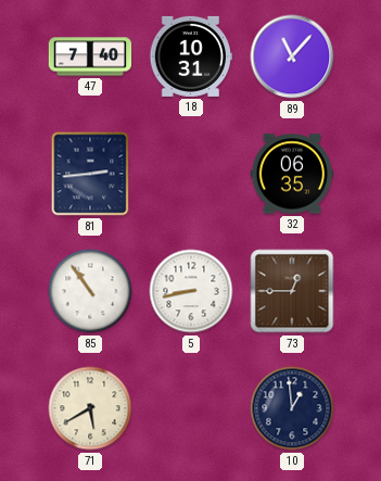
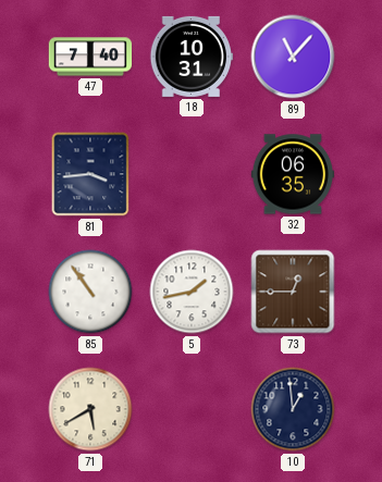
81: 2:44 -> 3:44
5: 8:43 -> 1:43
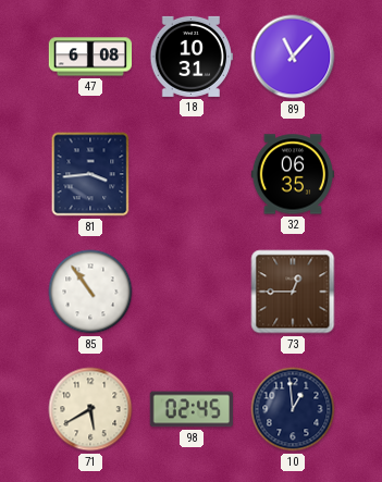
47: 7:40 -> 6:08
5: 1:43 -> none
98: none -> 02:45
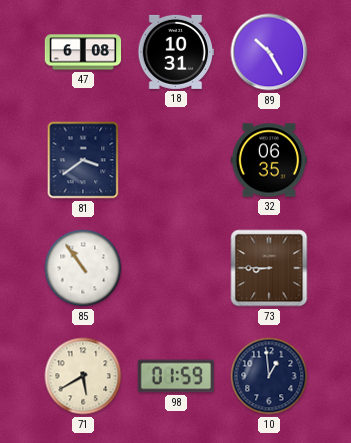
89: 11:07 -> 10:25
81: 3:44 -> 3:39
73: 12:45 -> 8:45
98: 02:45 -> 01:59
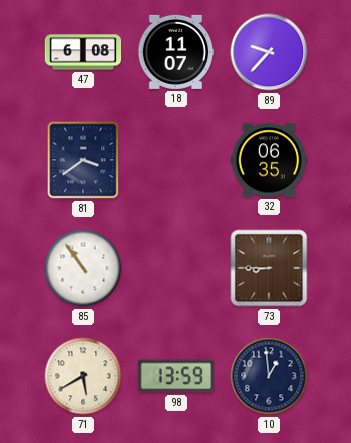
18: 10:31 -> 11:07
89: 10:25 -> 9:37
98: 01:59 -> 13:59
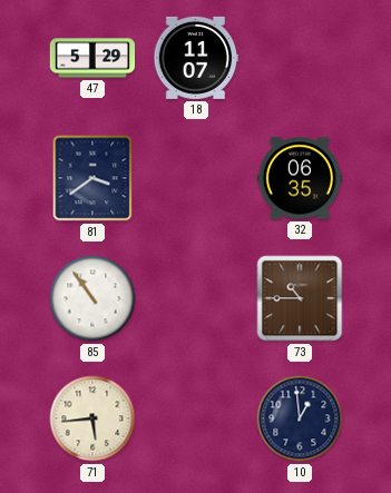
47: 6:08 -> 5:29
89: 9:37 -> none
73: 8:45 -> 10:45
71: 5:40 -> 5:44
98: 13:59 -> none
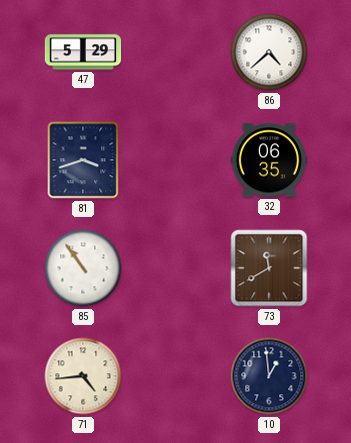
18: 11:07 -> none
86: none -> 4:38
81: 3:39 -> 3:42
73: 10:45 -> 11:40
71: 5:44 -> 4:44
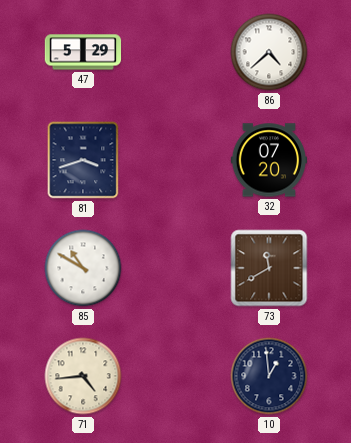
32: 06:35 -> 07:20
85: 10:54 -> 10:50
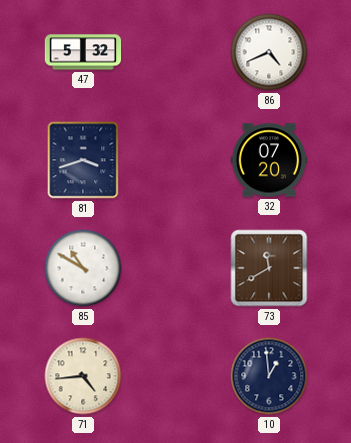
47: 5:29 -> 5:32
86: 4:38 -> 4:41
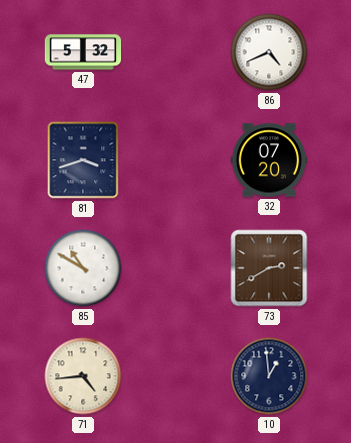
73: 11:40 -> 2:40
